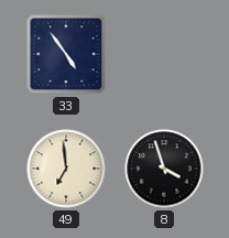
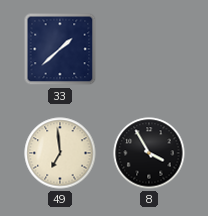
33: 4:54 -> 1:38
8: 3:57 -> 3:55
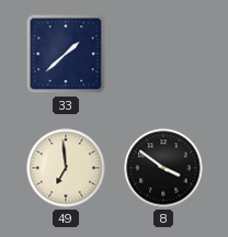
8: 3:55 -> 3:51
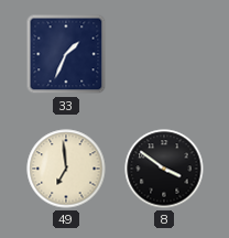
33: 1:38 -> 1:34
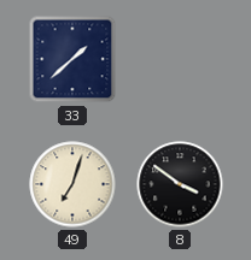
33: 1:34 -> 1:38
49: 6:59 -> 7:03
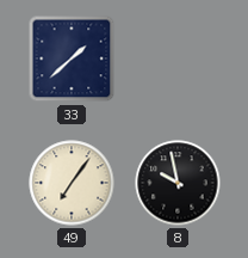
49: 7:03 -> 7:06
8: 3:51 -> 9:58
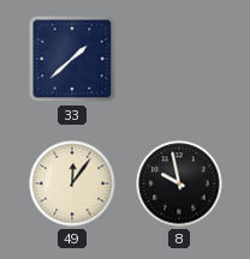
49: 7:06 -> 12:06
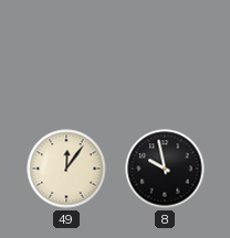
33: 1:38 -> none
